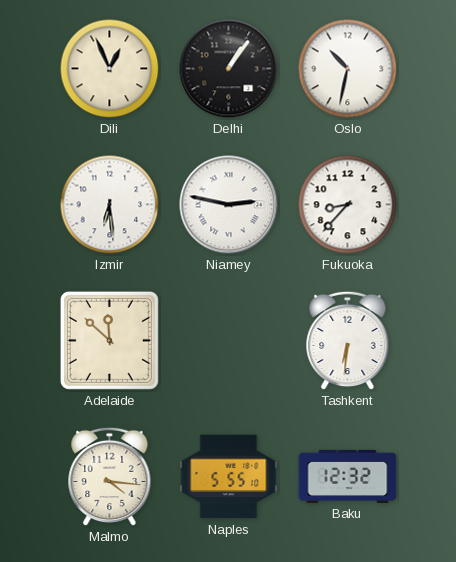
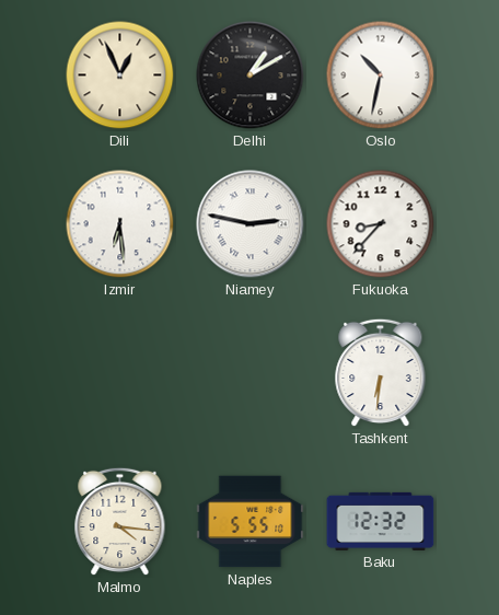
Delhi: 1:06 -> 1:10
Adelaide: 11:52 -> none
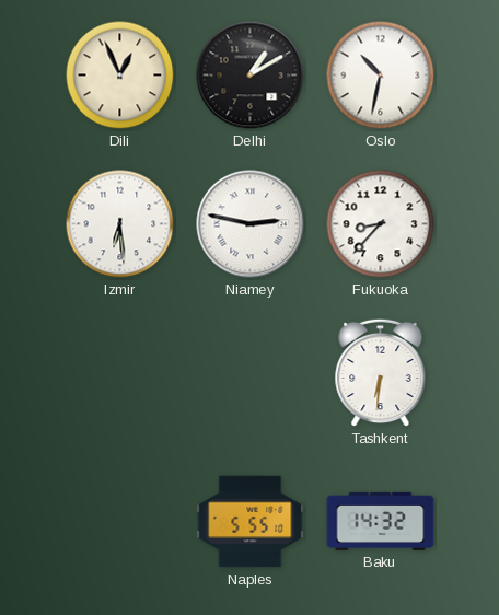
Malmo: 4:16 -> none
Baku: 12:32 -> 14:32
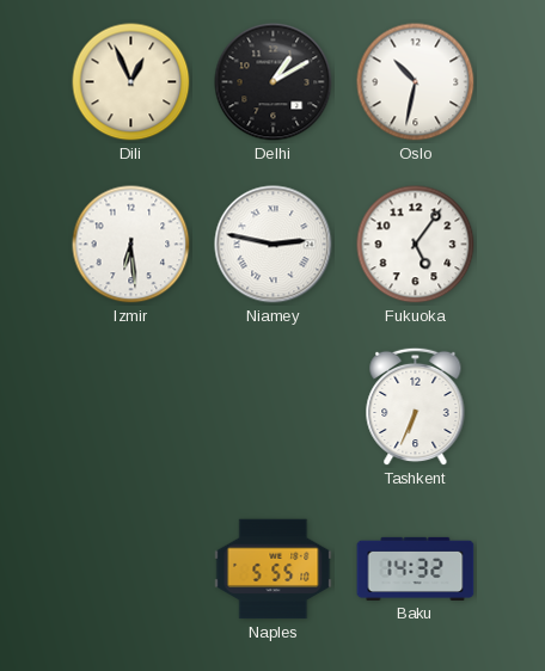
Fukuoka: 8:37 -> 5:06
Tashkent: 6:31 -> 6:34
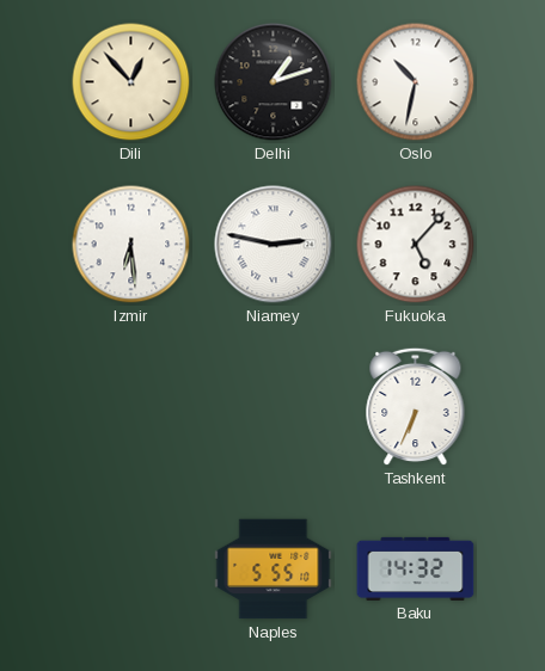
Dili: 12:56 -> 12:53
Delhi: 1:10 -> 1:12
Fukuoka: 5:06 -> 5:07
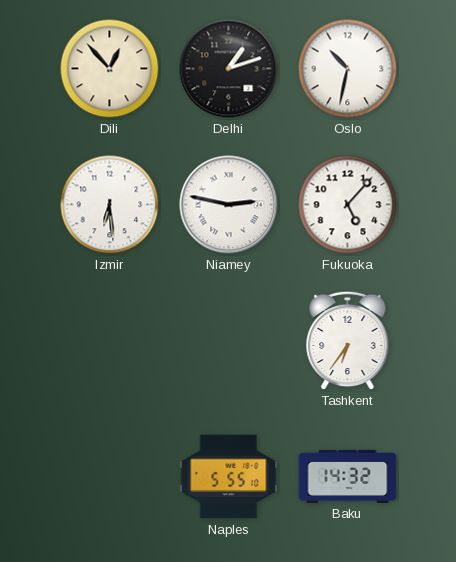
Tashkent: 6:34 -> 6:36
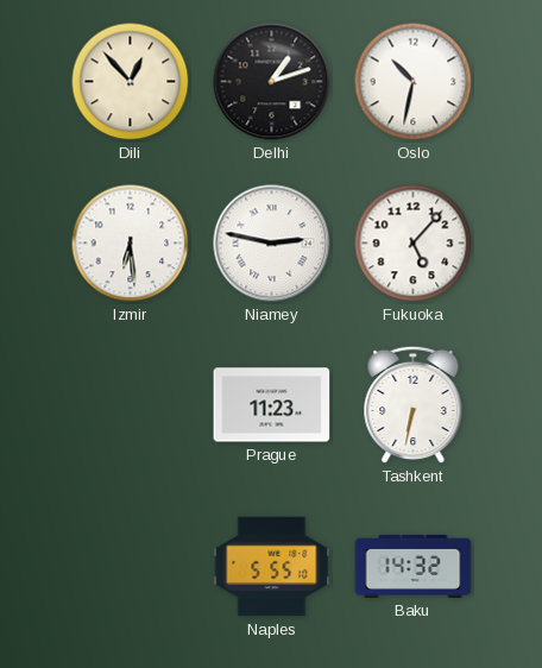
Prague: none -> 11:23
Tashkent: 6:36 -> 6:32
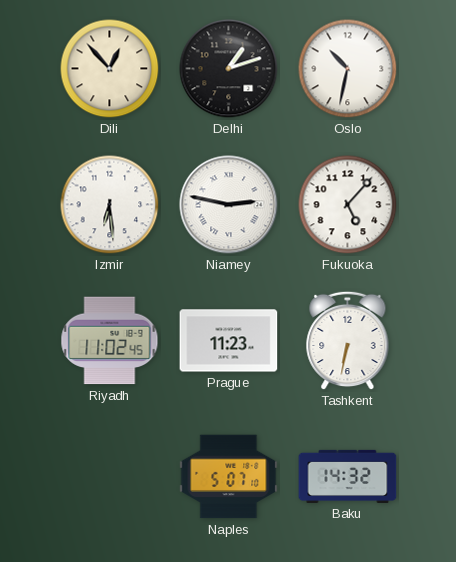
Riyadh: none -> 11:02
Naples: 5:55 -> 5:07
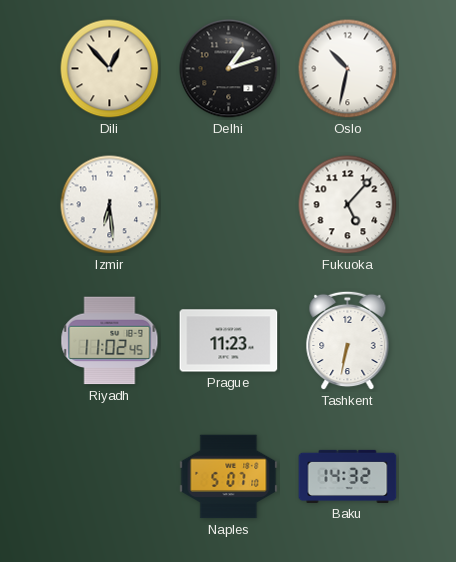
Niamey: 2:47 -> none
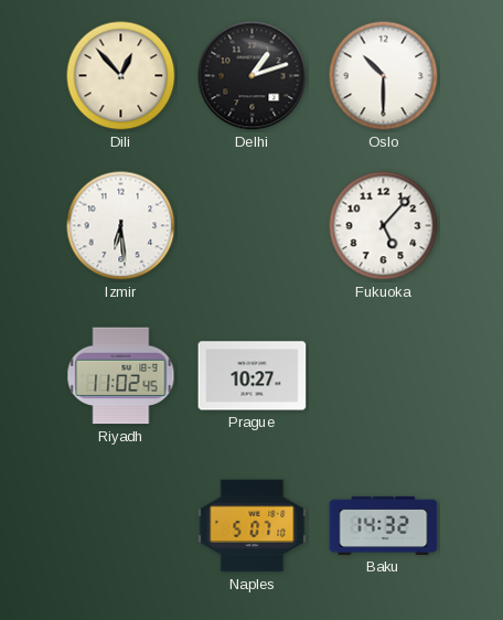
Oslo: 10:32 -> 10:30
Prague: 11:23 -> 10:27
Tashkent: 6:32 -> none
